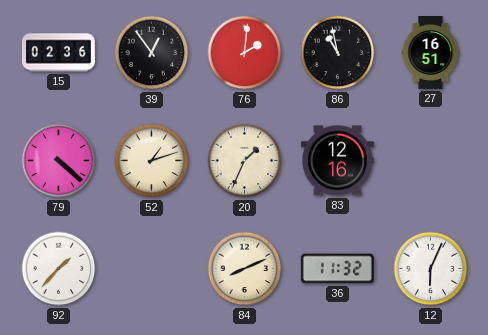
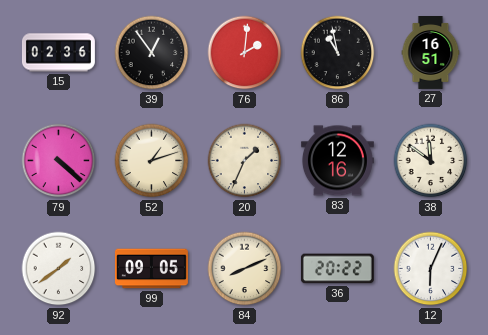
38: none -> 11:51
92: 1:37 -> 1:39
99: none -> 09:05
36: 11:32 -> 20:22
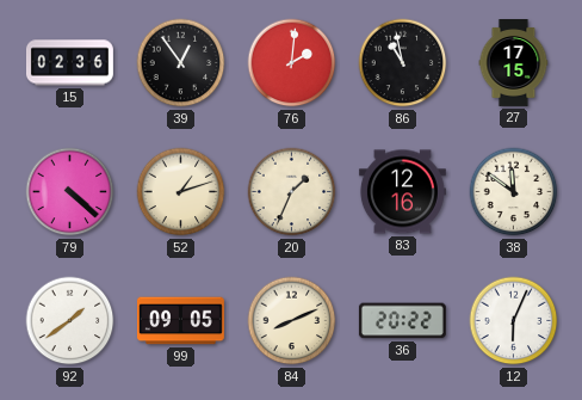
27: 16:51 -> 17:15
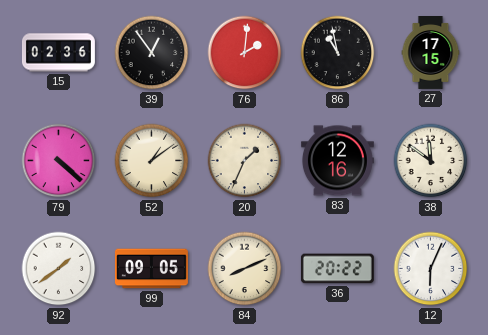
52: 1:12 -> 1:09
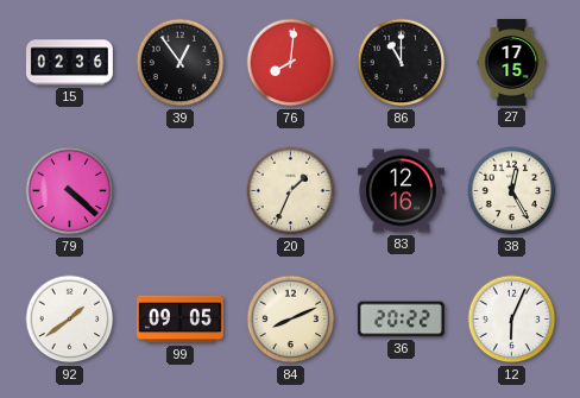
76: 2:01 -> 8:01
86: 10:58 -> 11:00
52: 1:09 -> none
38: 11:51 -> 12:25
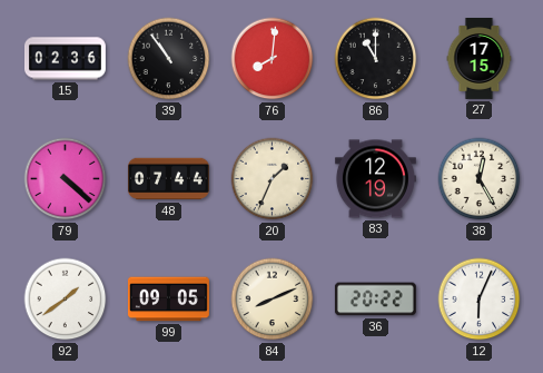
39: 12:54 -> 10:54
48: none -> 07:44
83: 12:16 -> 12:19
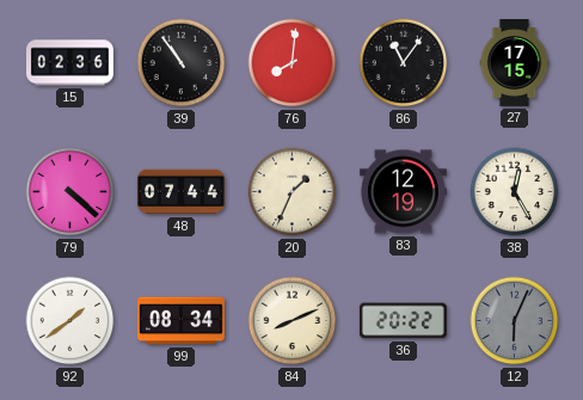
86: 11:00 -> 11:06
99: 09:05 -> 08:34
12 dial: white -> grey
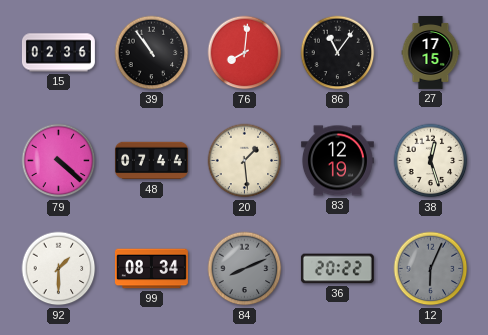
20: 1:34 -> 1:29
38: 12:25 -> 12:27
92: 1:39 -> 1:30
84 dial: cream -> grey
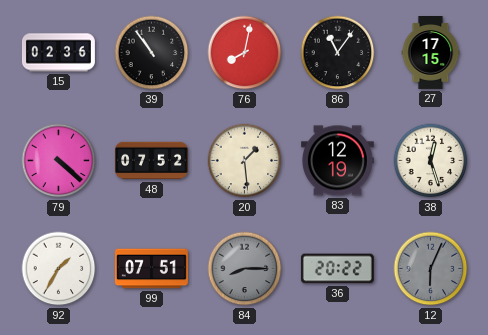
76: 8:01 -> 8:02
48: 07:44 -> 07:52
92: 1:30 -> 1:35
99: 08:34 -> 07:51
84: 8:11 -> 8:15
